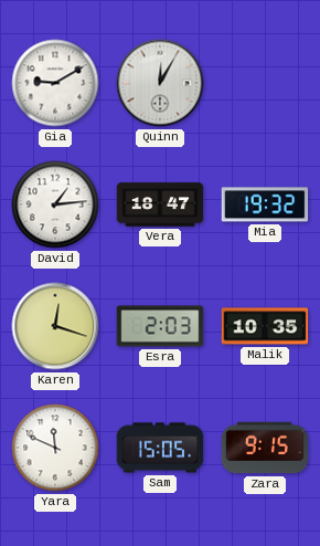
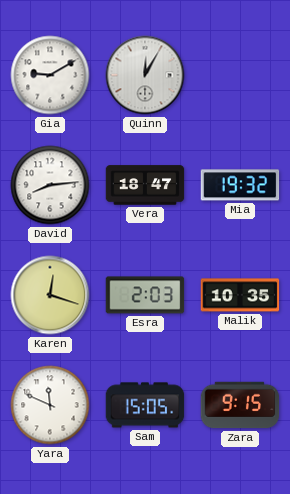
David: 1:14 -> 8:14
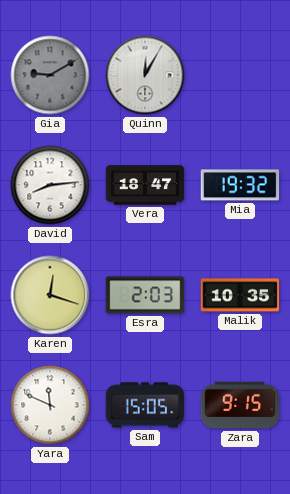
Gia dial: white -> grey
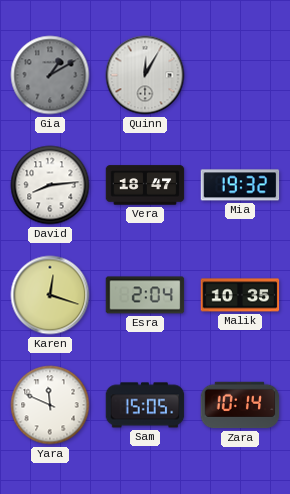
Gia: 9:10 -> 1:10
Esra: 2:03 -> 2:04
Zara: 9:15 -> 10:14
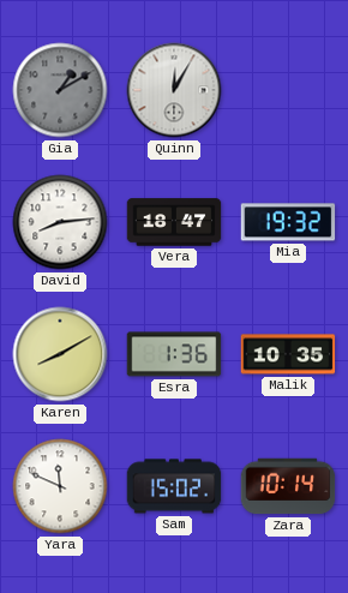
Karen: 12:18 -> 8:10
Esra: 2:04 -> 1:36
Sam: 15:05 -> 15:02
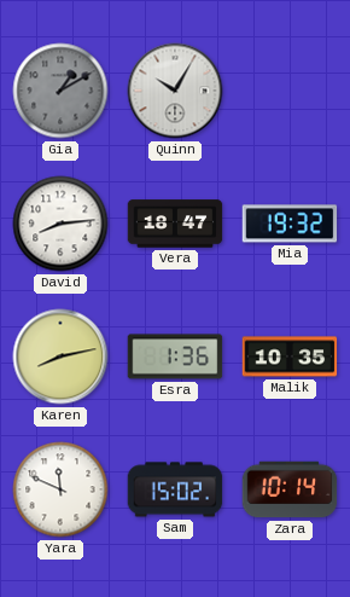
Quinn: 12:05 -> 10:05
Karen: 8:10 -> 8:13
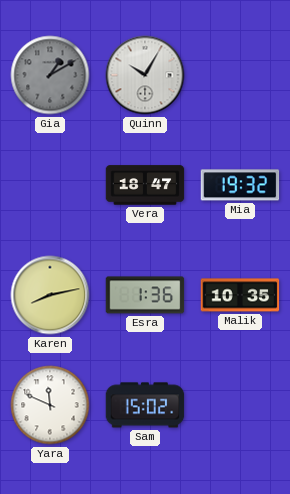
David: 8:14 -> none
Zara: 10:14 -> none
